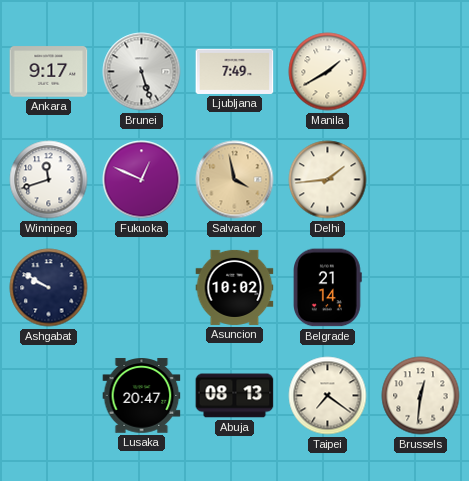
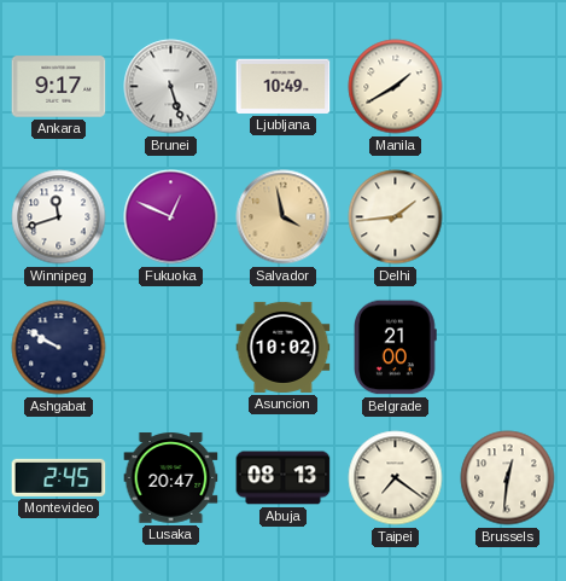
Ljubljana: 7:49 -> 10:49
Belgrade: 21:14 -> 21:00
Montevideo: none -> 2:45
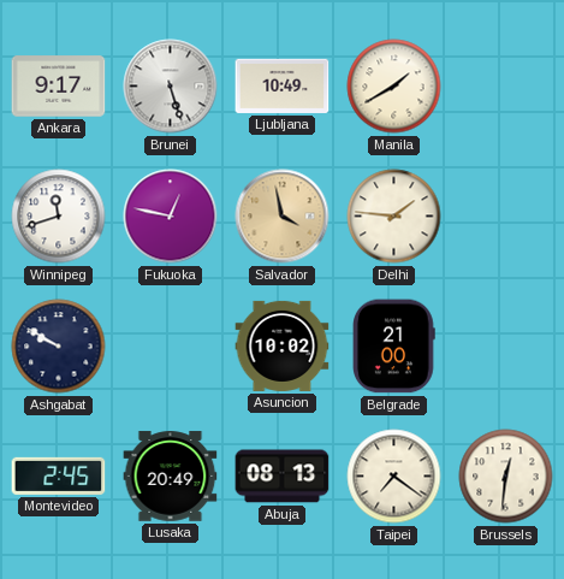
Fukuoka: 12:49 -> 12:47
Delhi: 1:44 -> 1:46
Lusaka: 20:47 -> 20:49
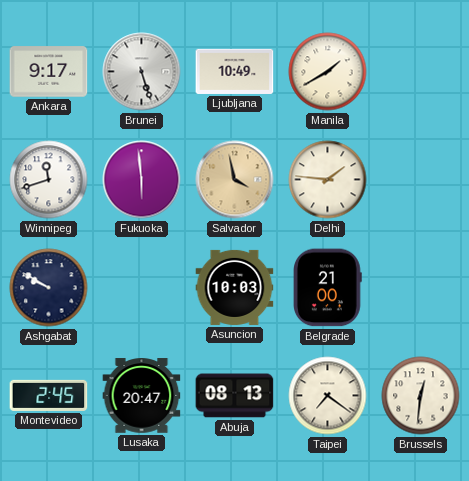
Fukuoka: 12:47 -> 5:59
Asuncion: 10:02 -> 10:03
Lusaka: 20:49 -> 20:47
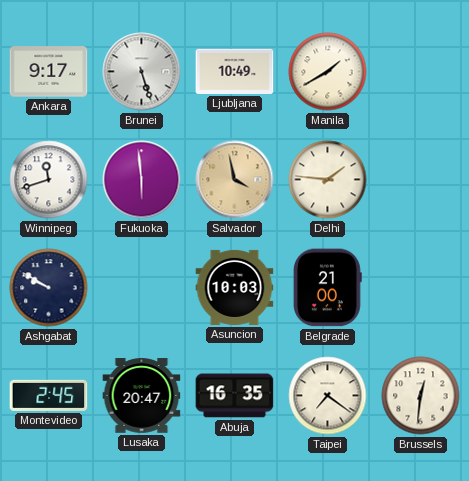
Abuja: 08:13 -> 16:35
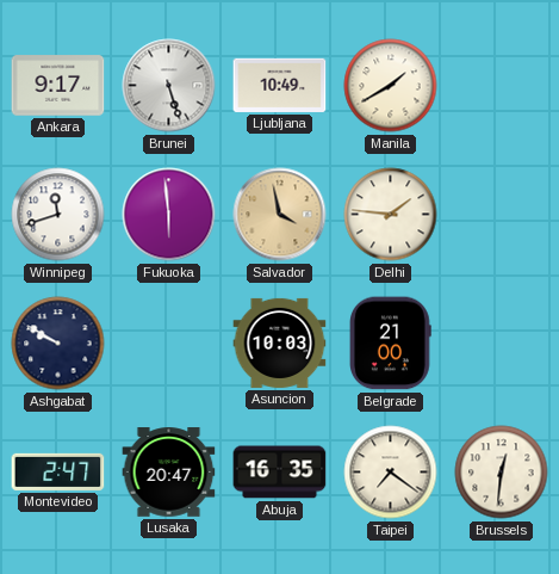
Montevideo: 2:45 -> 2:47
